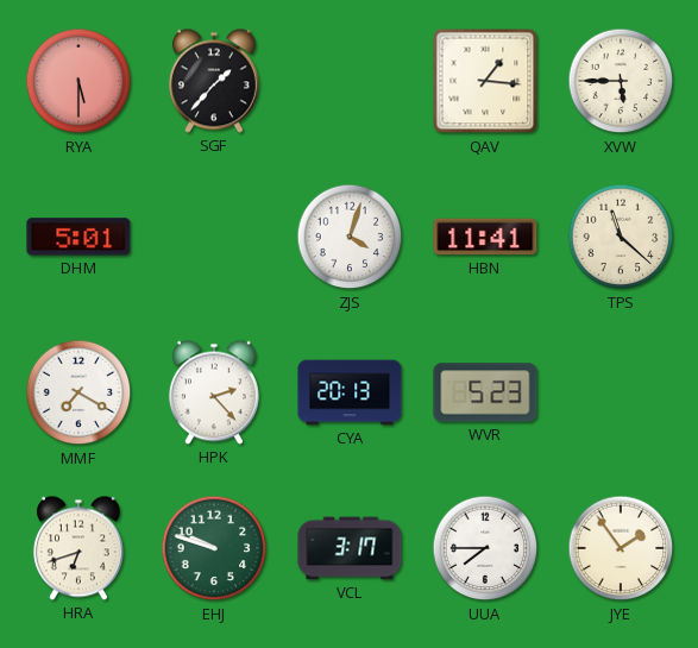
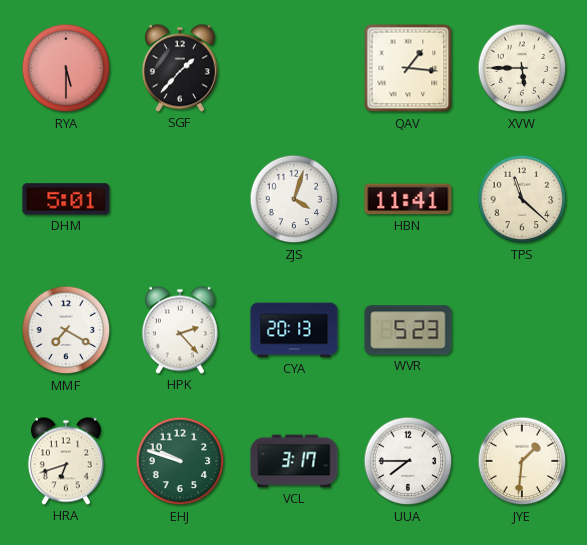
JYE: 1:54 -> 1:31
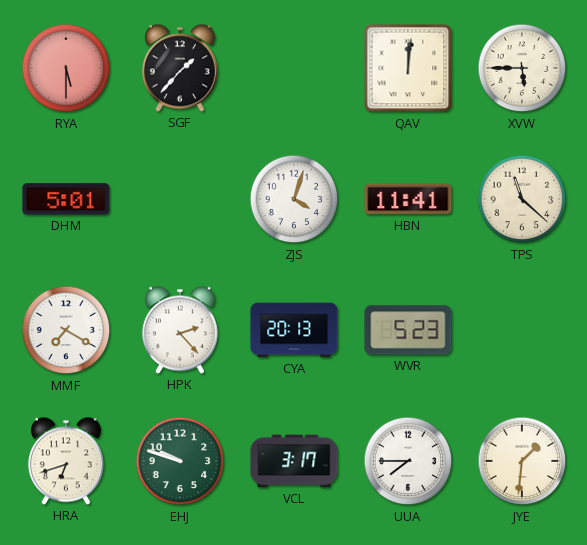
QAV: 1:16 -> 12:01
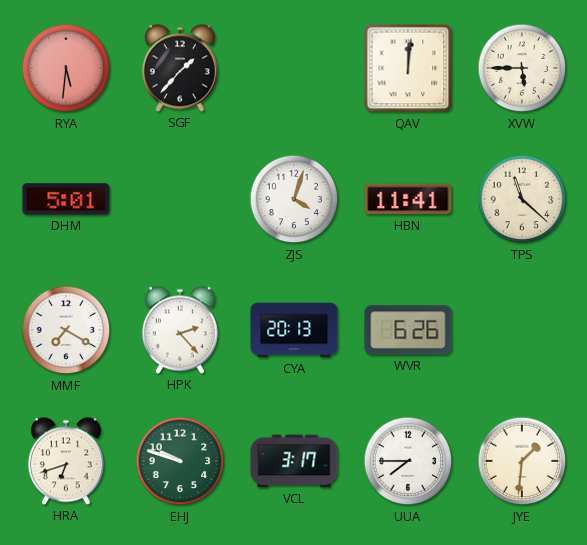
RYA: 5:30 -> 5:31
WVR: 5:23 -> 6:26
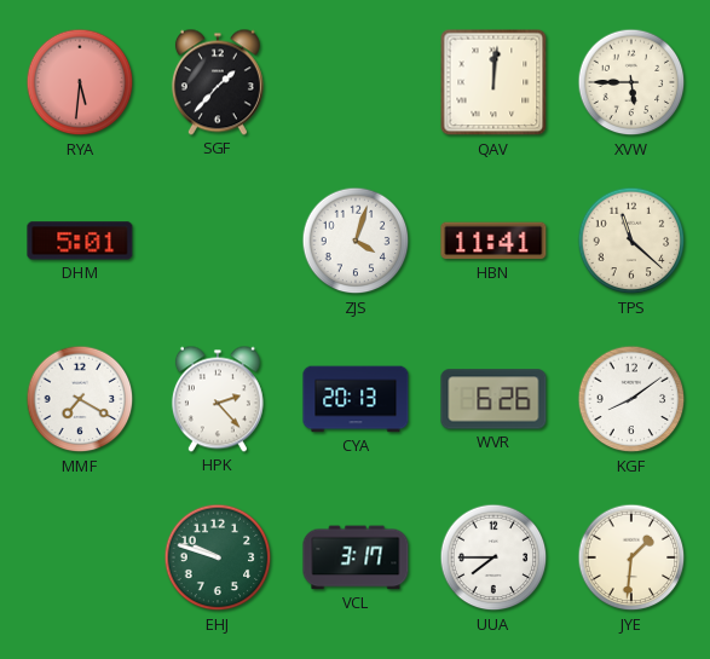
KGF: none -> 8:09
HRA: 6:42 -> none
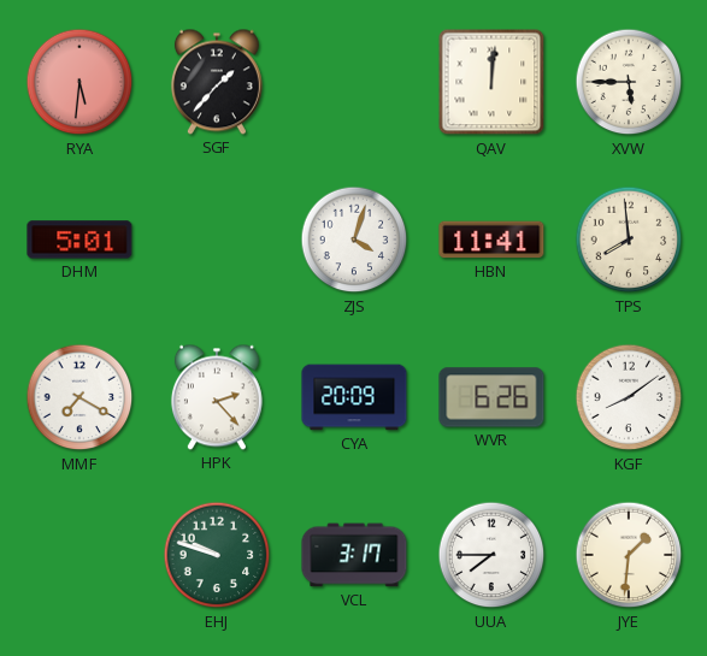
TPS: 11:22 -> 7:59
CYA: 20:13 -> 20:09
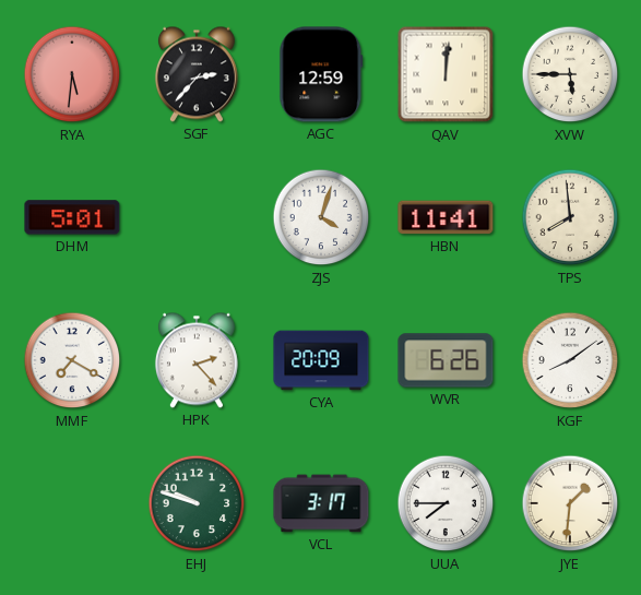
SGF: 1:37 -> 2:37
AGC: none -> 12:59
